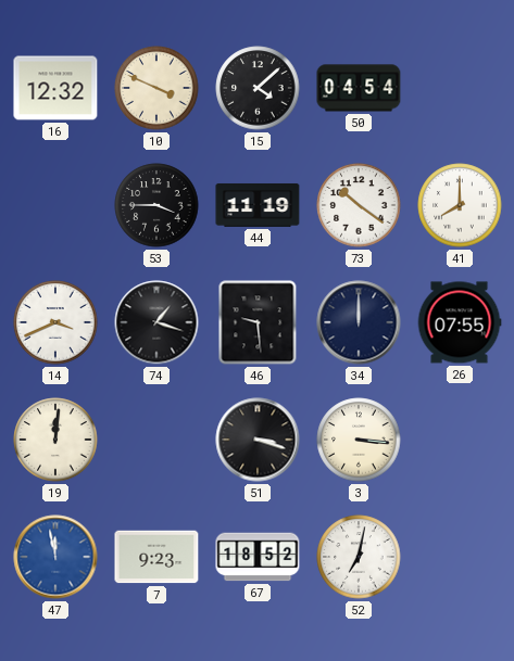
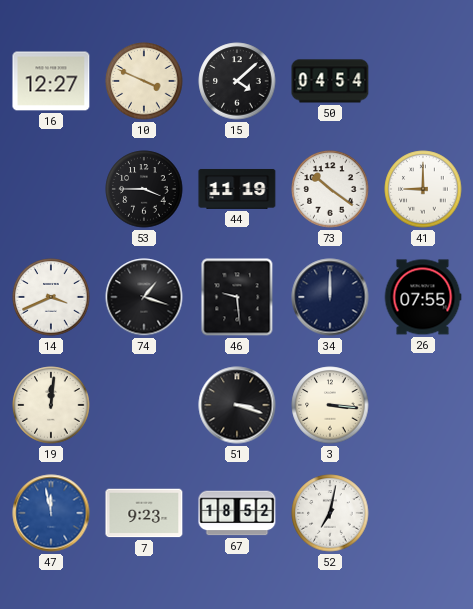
16: 12:32 -> 12:27
41: 8:00 -> 9:00
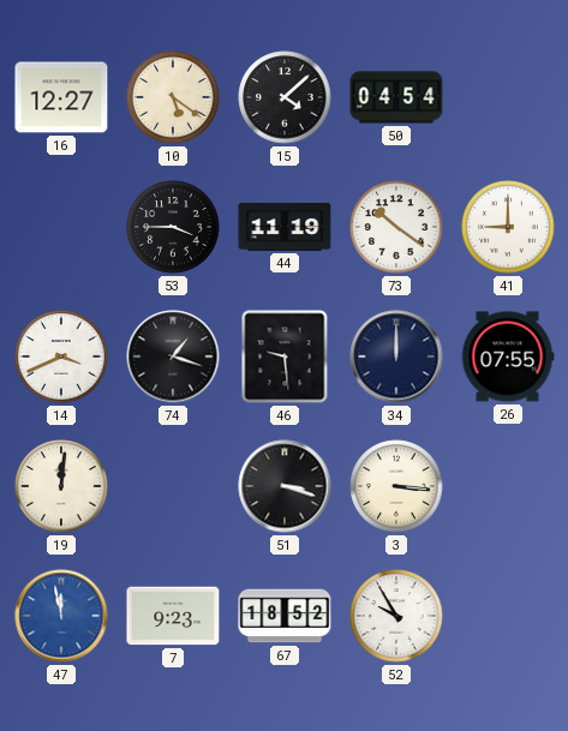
10: 3:49 -> 5:21
52: 7:02 -> 9:55
